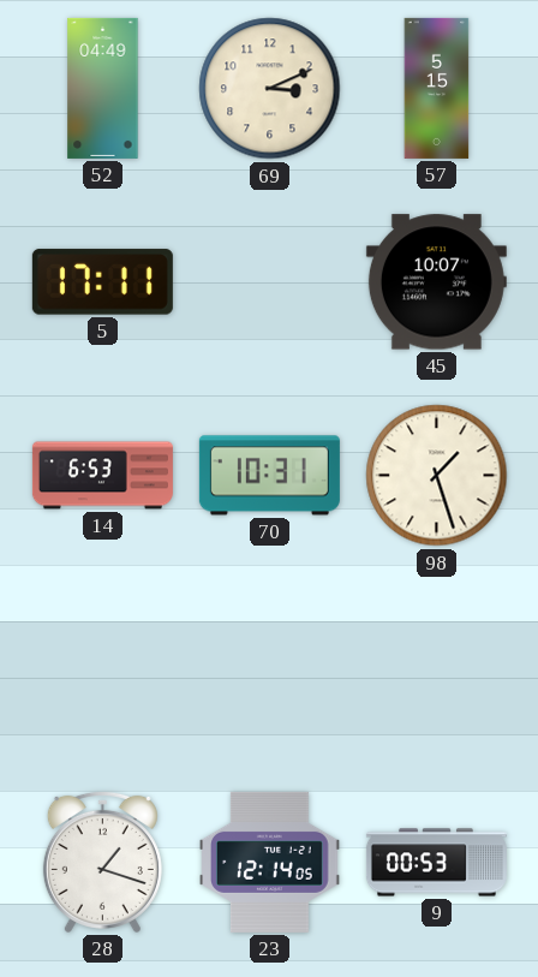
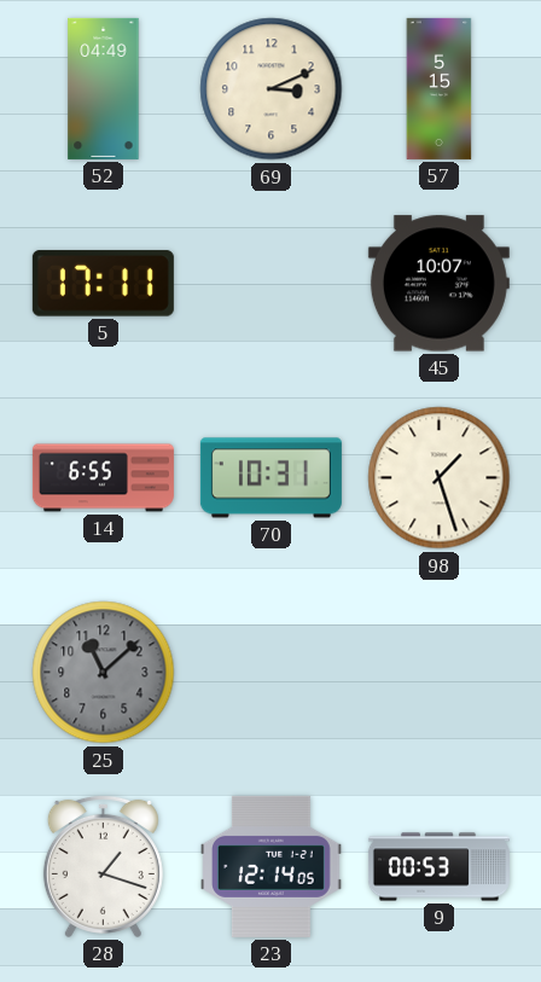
14: 6:53 -> 6:55
25: none -> 11:08
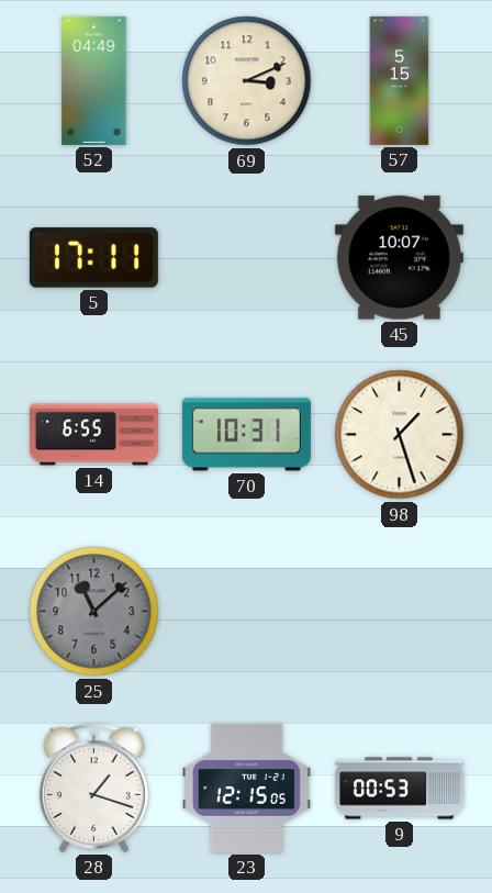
23: 12:14 -> 12:15
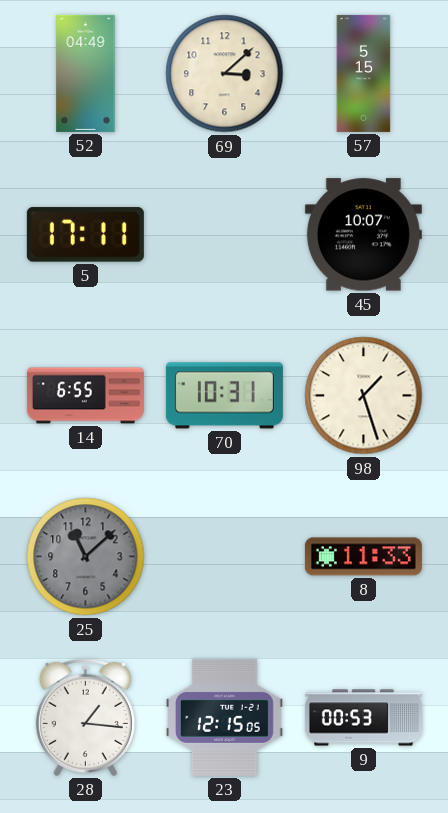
69: 3:11 -> 3:08
8: none -> 11:33
28: 1:18 -> 1:16
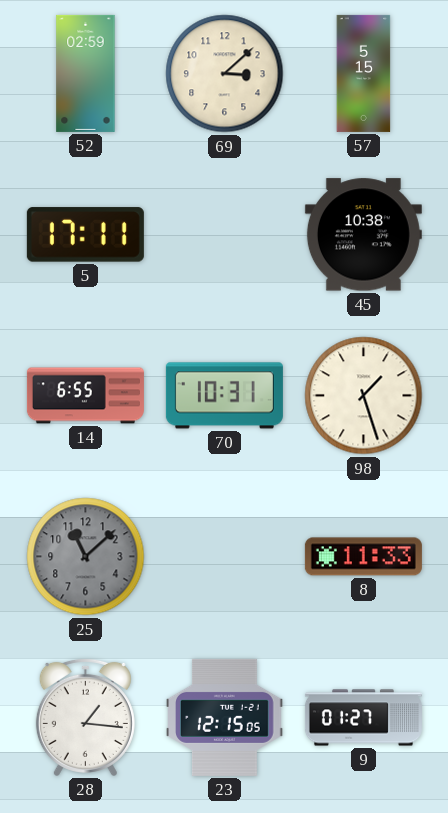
52: 04:49 -> 02:59
45: 10:07 -> 10:38
9: 00:53 -> 01:27
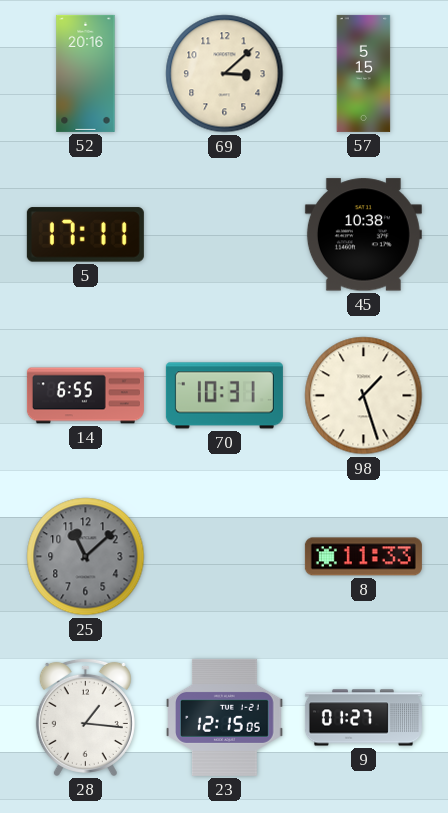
52: 02:59 -> 20:16
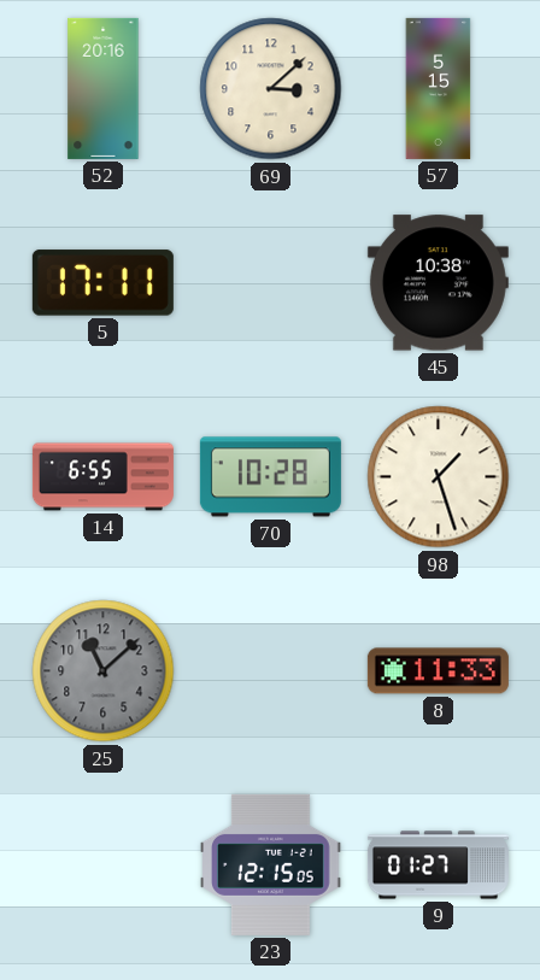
70: 10:31 -> 10:28
28: 1:16 -> none
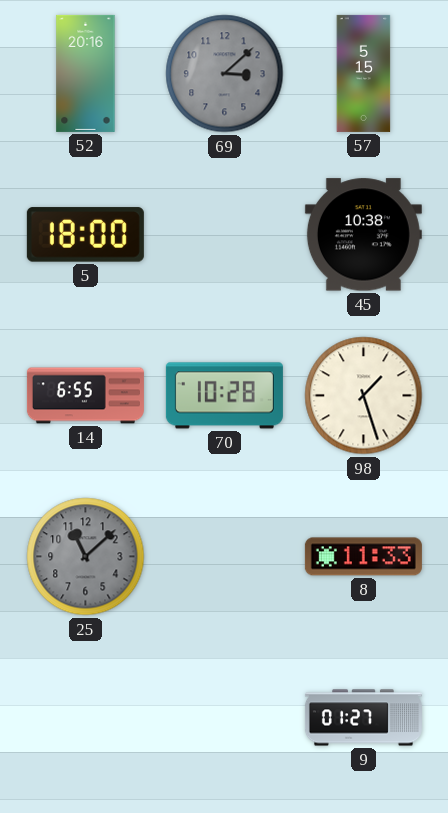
69 dial: cream -> grey
5: 17:11 -> 18:00
23: 12:15 -> none
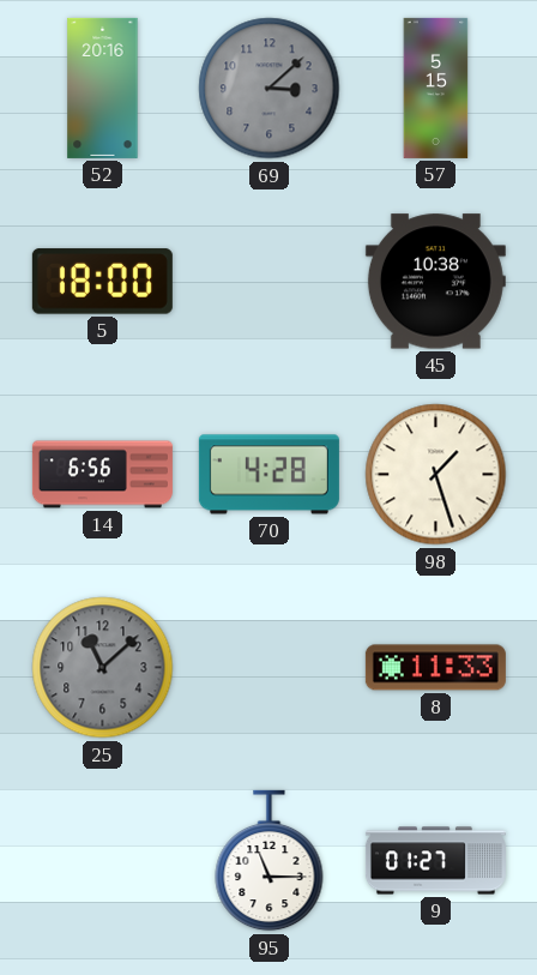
14: 6:55 -> 6:56
70: 10:28 -> 4:28
95: none -> 11:15
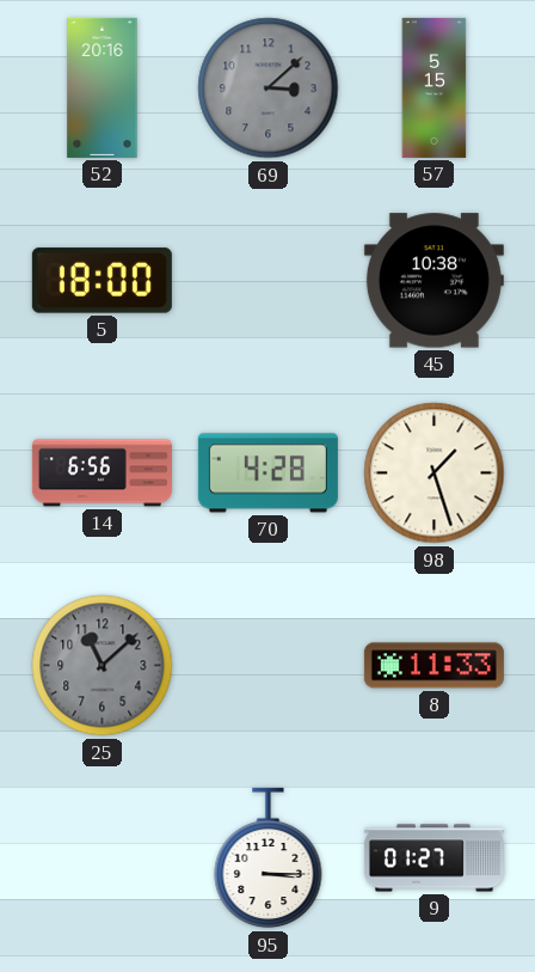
95: 11:15 -> 3:15
